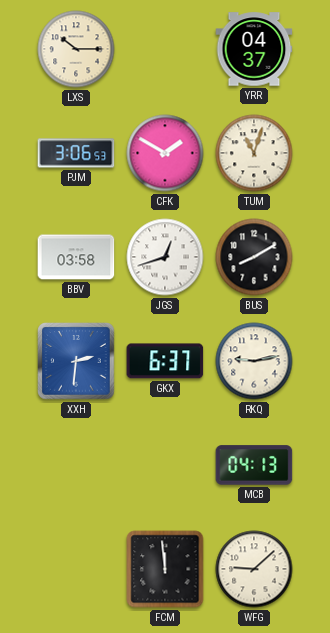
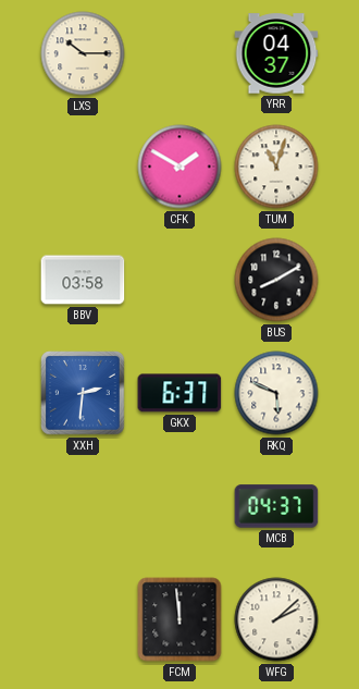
PJM: 3:06 -> none
JGS: 12:42 -> none
RKQ: 9:13 -> 5:49
MCB: 04:13 -> 04:37
WFG: 9:08 -> 2:08
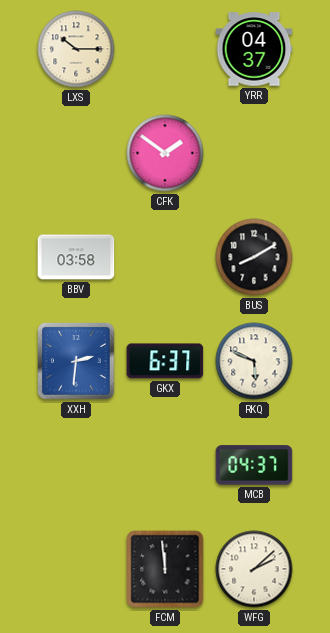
CFK: 1:50 -> 1:51
TUM: 11:03 -> none
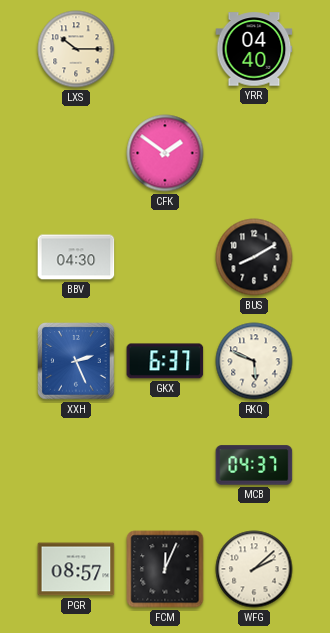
YRR: 04:37 -> 04:40
BBV: 03:58 -> 04:30
XXH: 2:31 -> 2:26
PGR: none -> 08:57
FCM: 11:59 -> 12:04
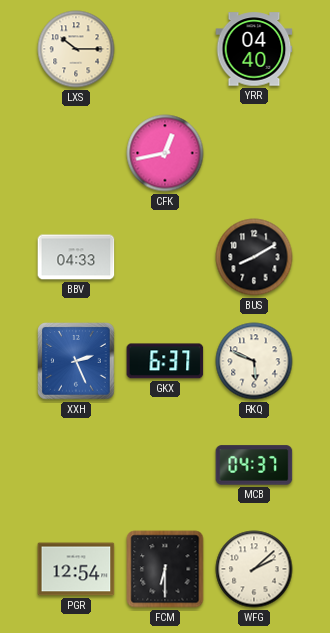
CFK: 1:51 -> 12:43
BBV: 04:30 -> 04:33
PGR: 08:57 -> 12:54
FCM: 12:04 -> 6:30
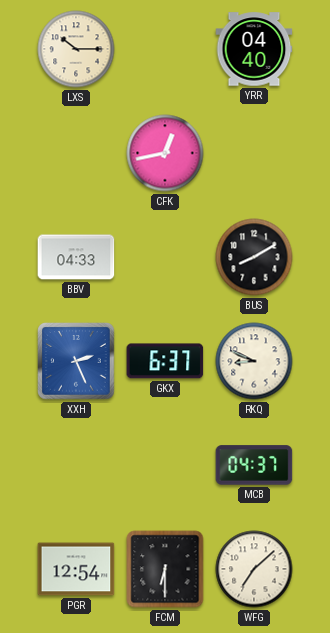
RKQ: 5:49 -> 8:49
WFG: 2:08 -> 7:08
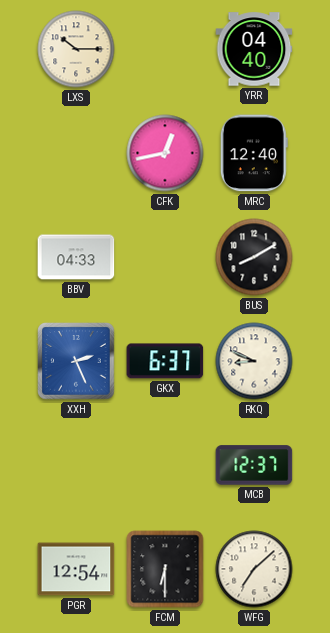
MRC: none -> 12:40
MCB: 04:37 -> 12:37
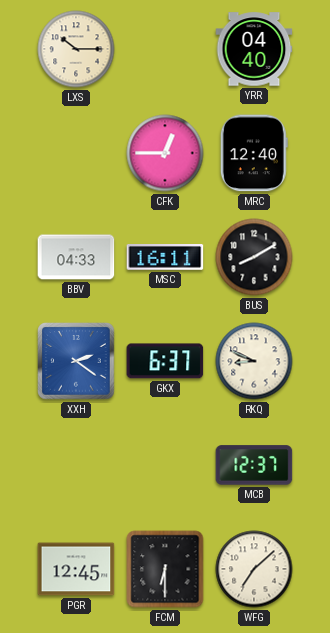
CFK: 12:43 -> 12:45
MSC: none -> 16:11
XXH: 2:26 -> 2:21
PGR: 12:54 -> 12:45
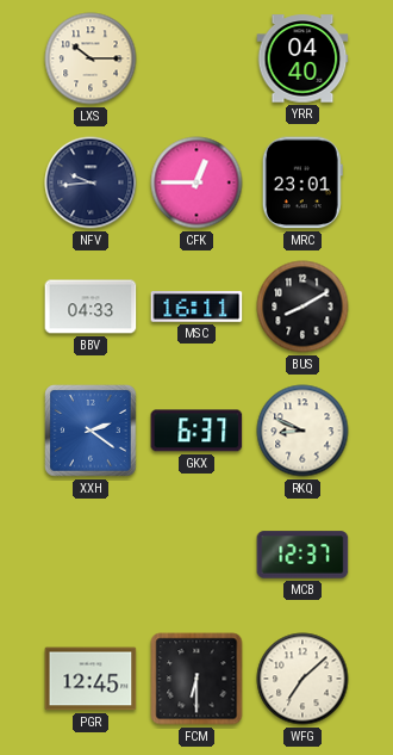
NFV: none -> 9:44
MRC: 12:40 -> 23:01
